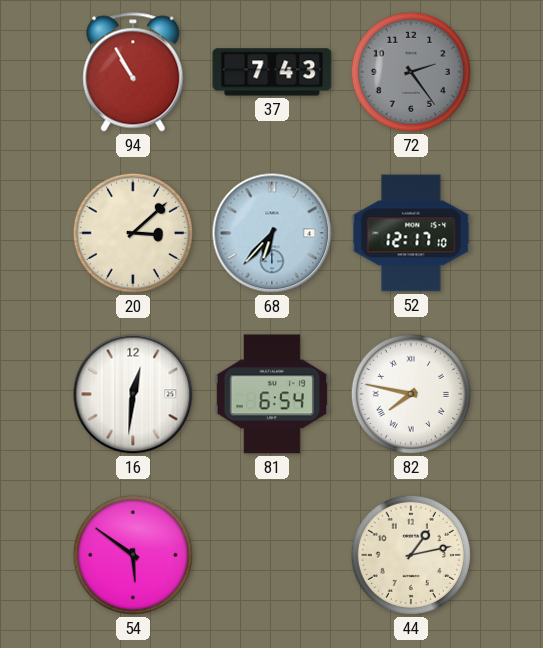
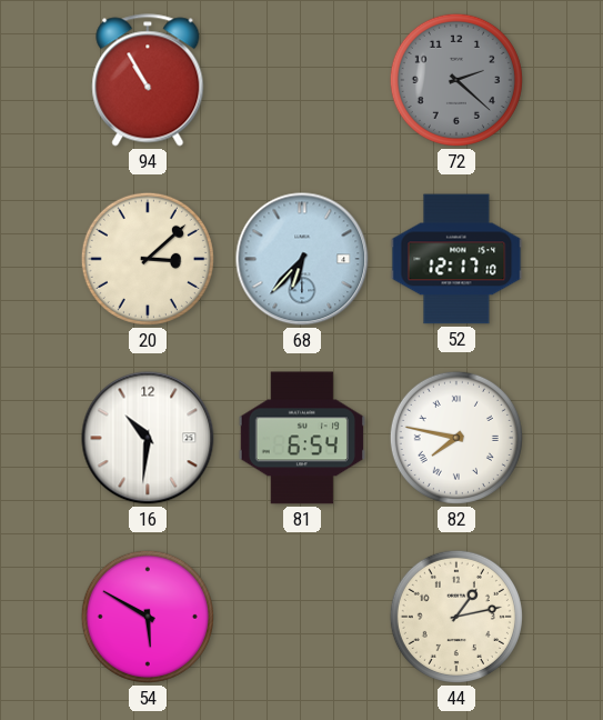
37: 7:43 -> none
72: 2:24 -> 2:22
16: 12:31 -> 10:31
54: 5:51 -> 5:50
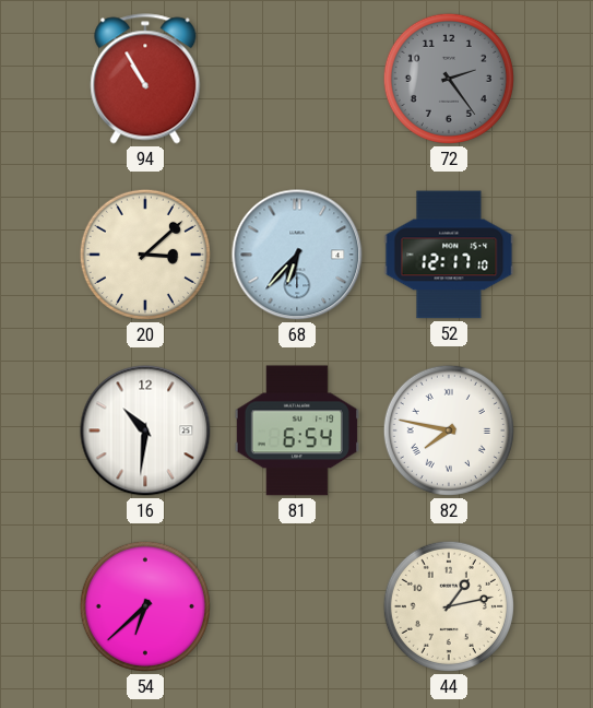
72: 2:22 -> 2:24
54: 5:50 -> 6:38
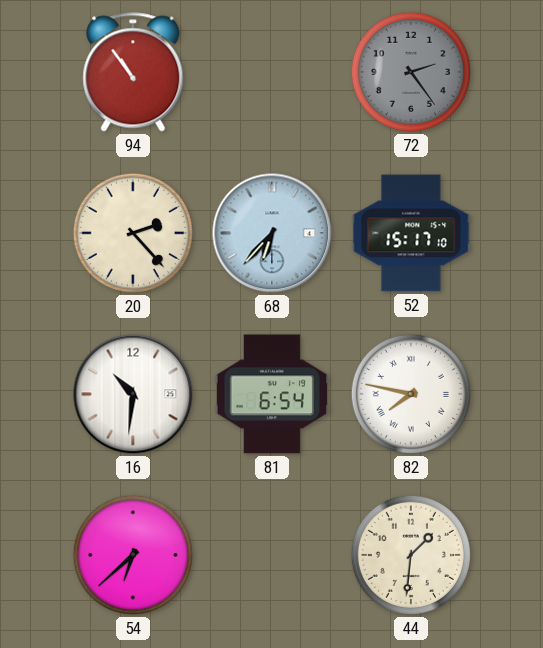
94: 10:55 -> 10:54
20: 3:08 -> 2:23
52: 12:17 -> 15:17
44: 1:13 -> 1:31
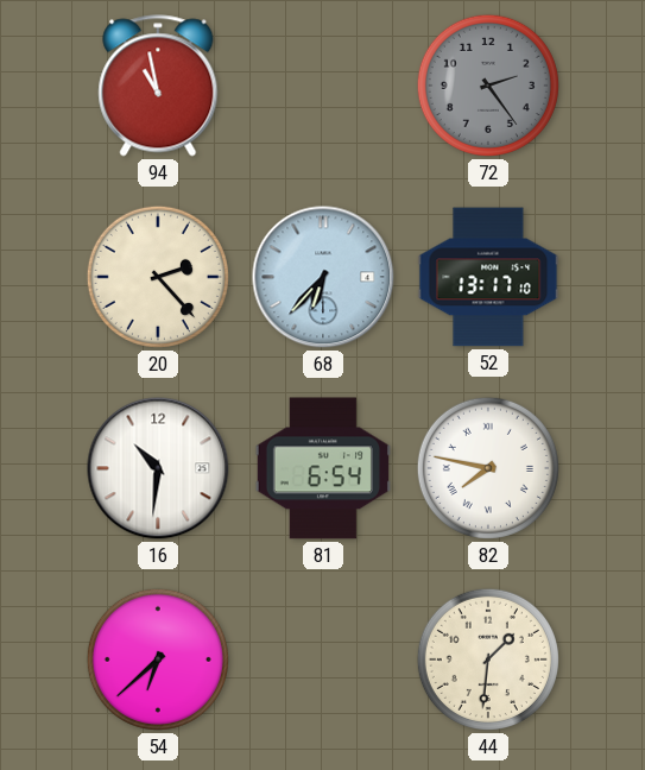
94: 10:54 -> 10:58
52: 15:17 -> 13:17
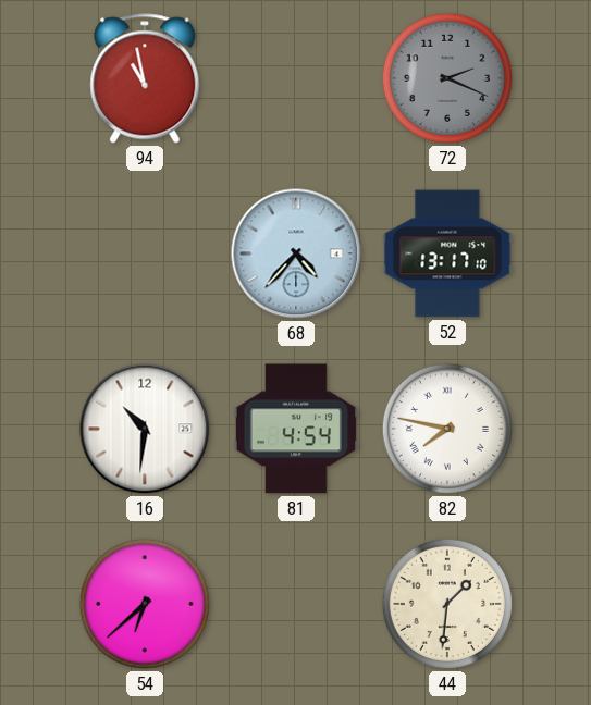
72: 2:24 -> 2:19
20: 2:23 -> none
68: 6:37 -> 4:37
81: 6:54 -> 4:54
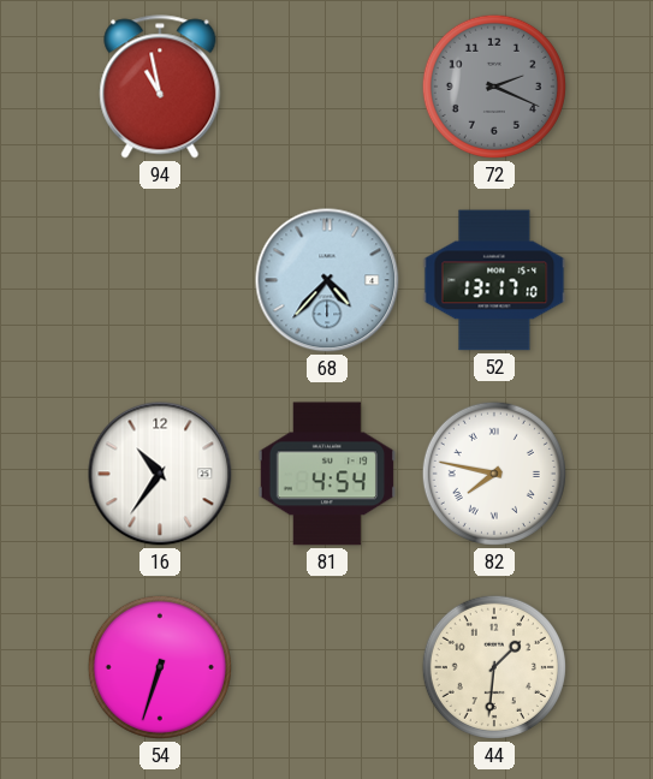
16: 10:31 -> 10:36
54: 6:38 -> 6:33
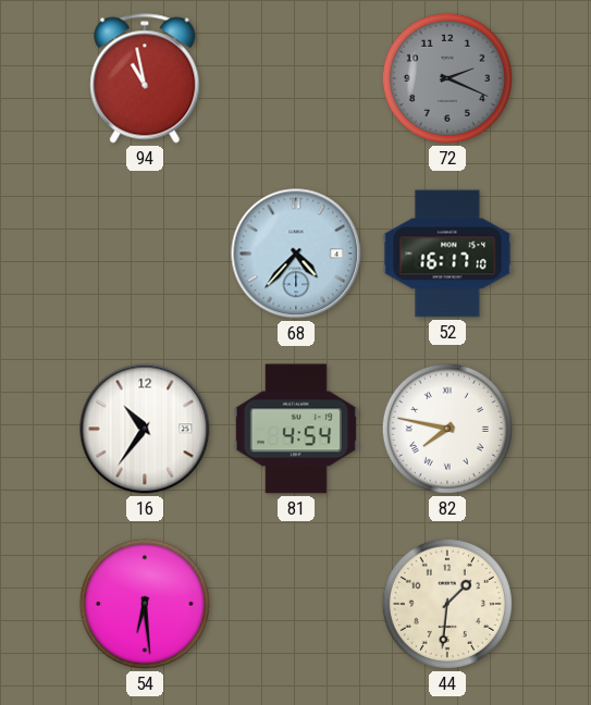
52: 13:17 -> 16:17
54: 6:33 -> 6:29
